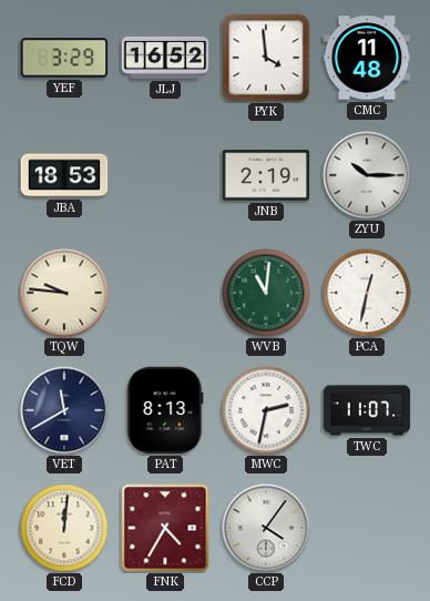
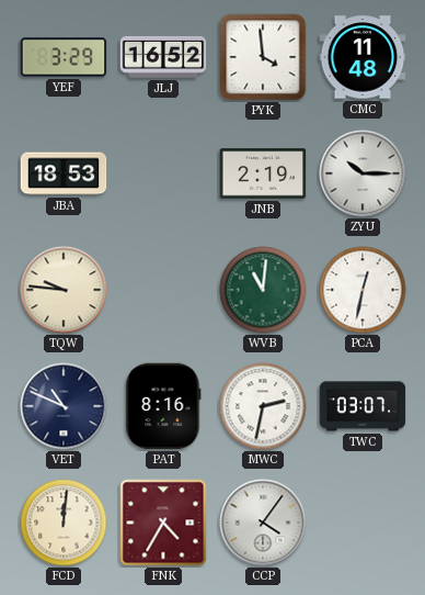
VET: 11:40 -> 10:49
PAT: 8:13 -> 8:16
TWC: 11:07 -> 03:07
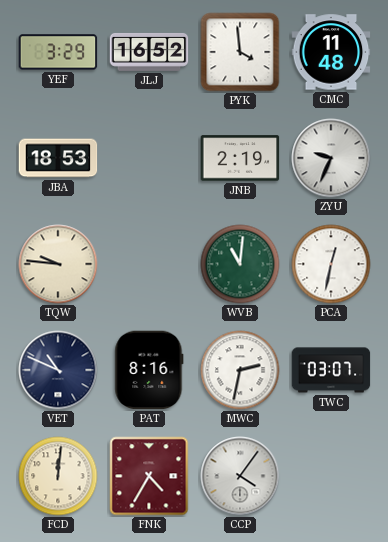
ZYU: 10:15 -> 9:34
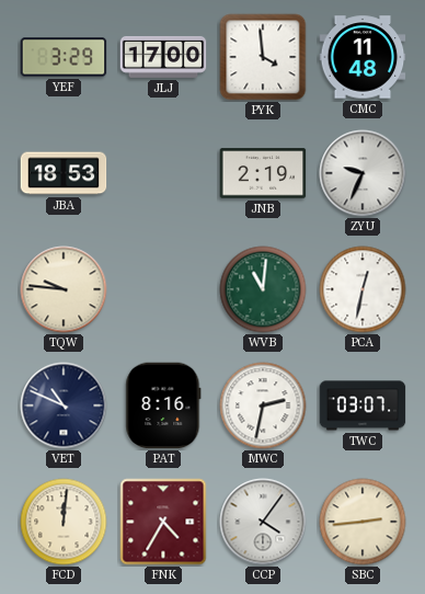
JLJ: 16:52 -> 17:00
SBC: none -> 2:44
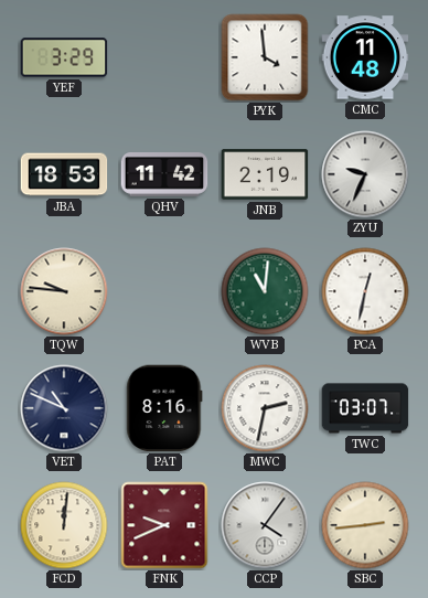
JLJ: 17:00 -> none
QHV: none -> 11:42
FNK: 4:35 -> 9:41
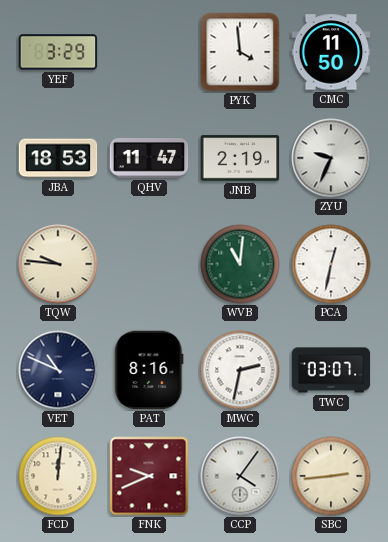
CMC: 11:48 -> 11:50
QHV: 11:42 -> 11:47
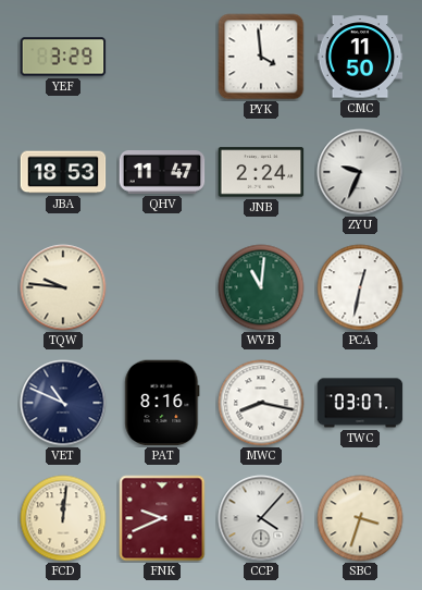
JNB: 2:19 -> 2:24
MWC: 2:32 -> 8:17
CCP: 4:06 -> 4:07
SBC: 2:44 -> 3:33
